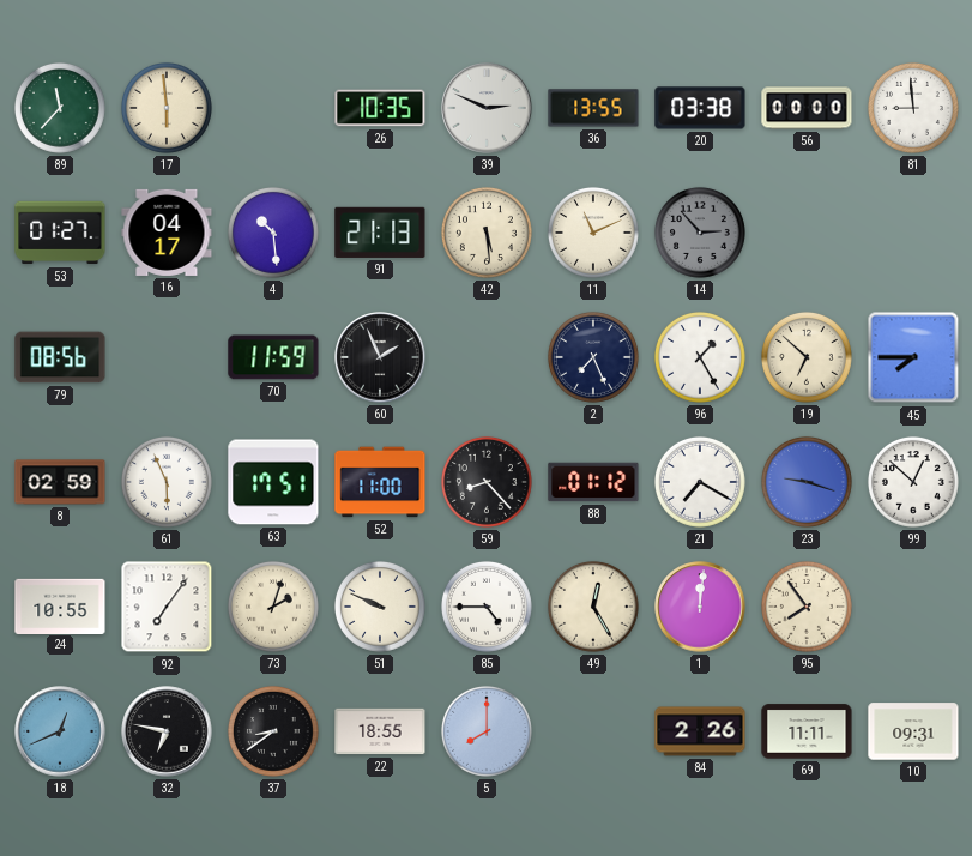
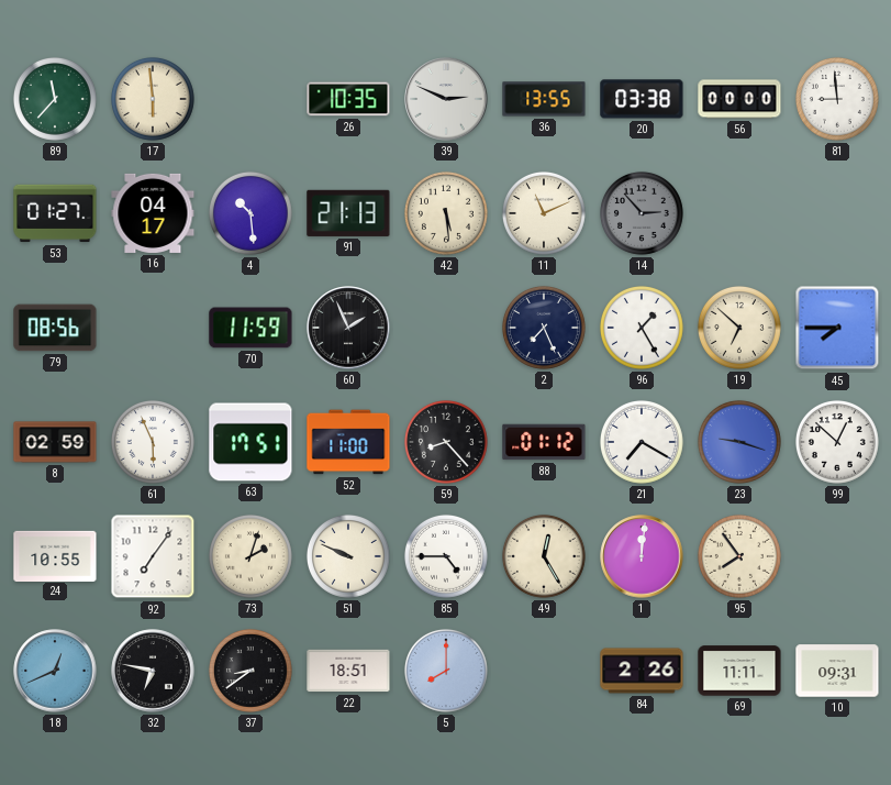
22: 18:55 -> 18:51
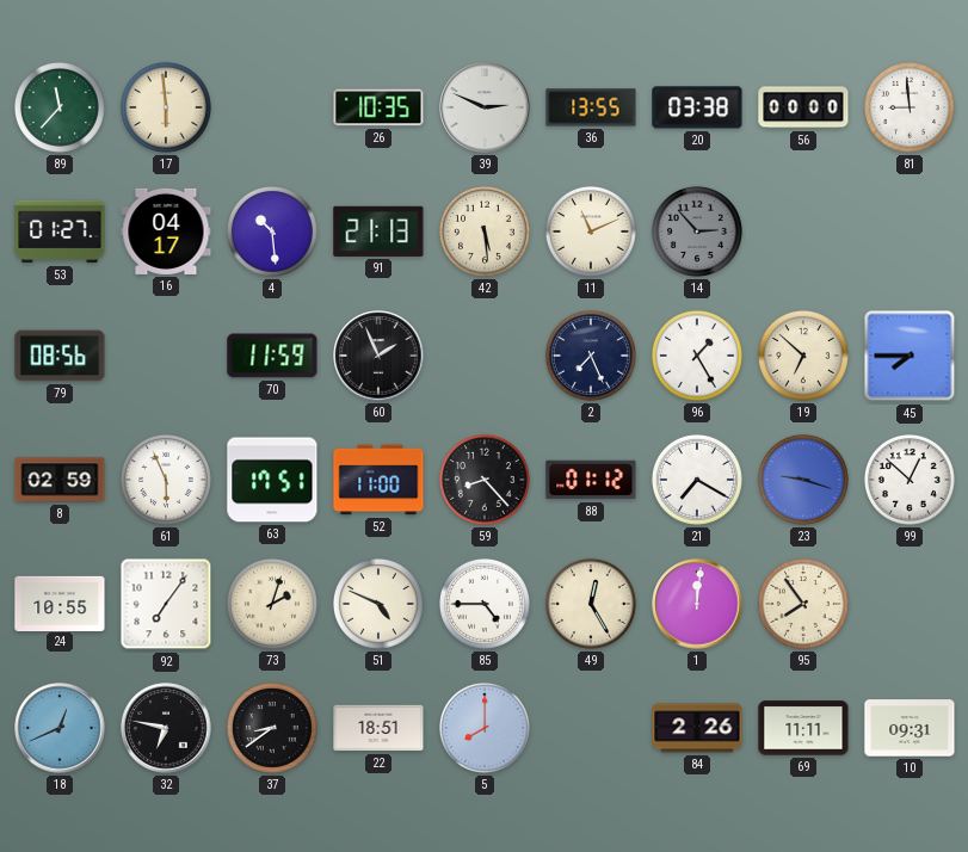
51: 9:49 -> 4:49
